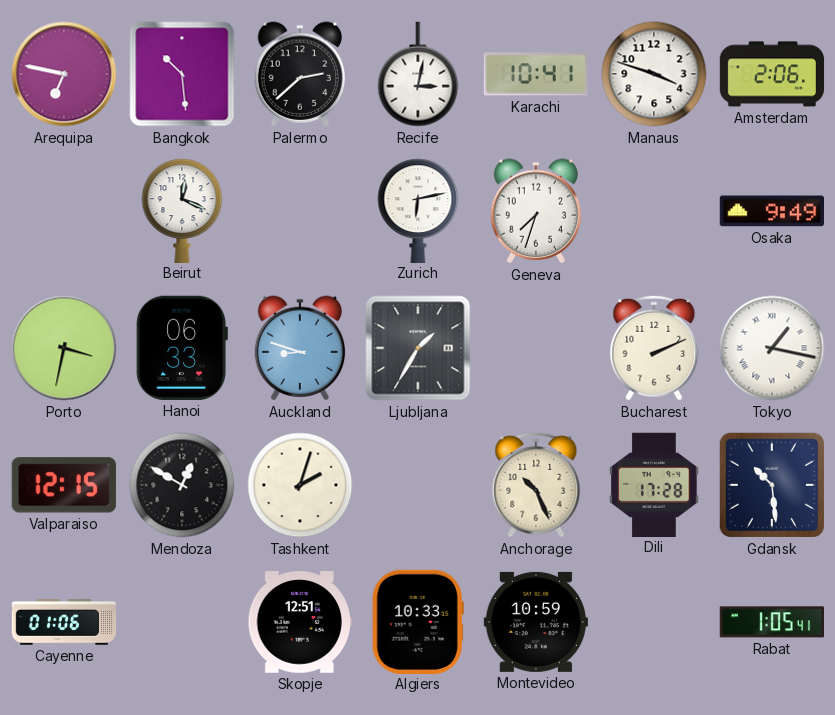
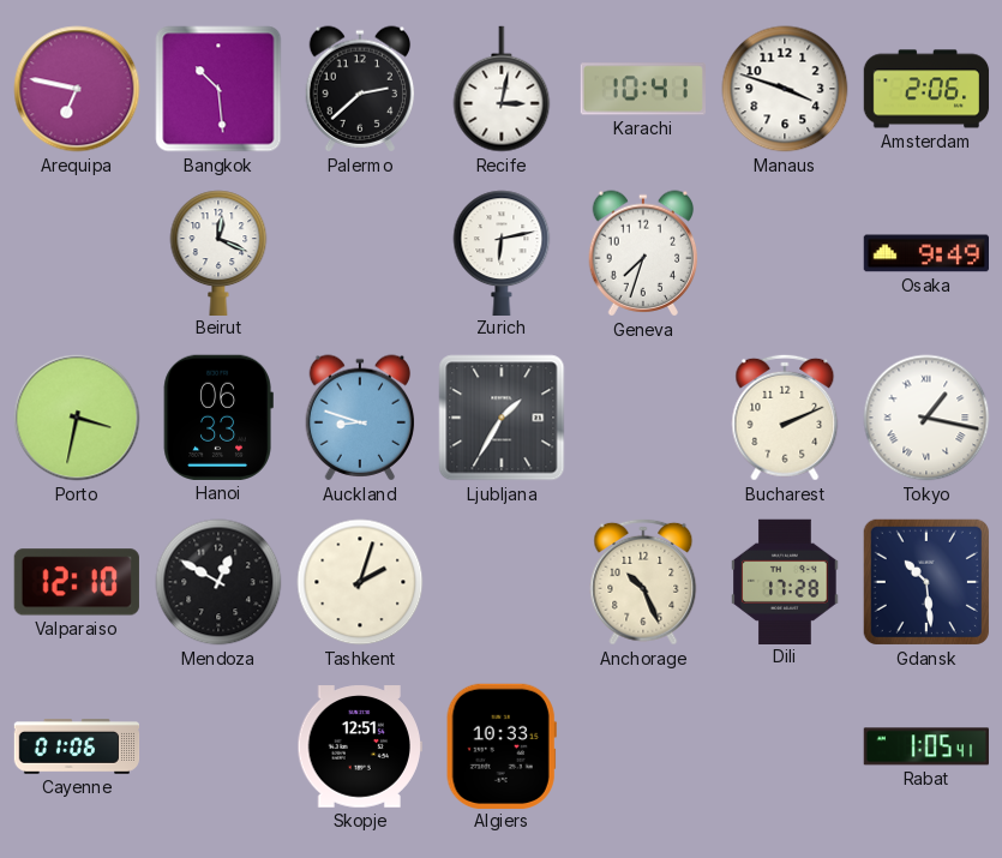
Valparaiso: 12:15 -> 12:10
Montevideo: 10:59 -> none
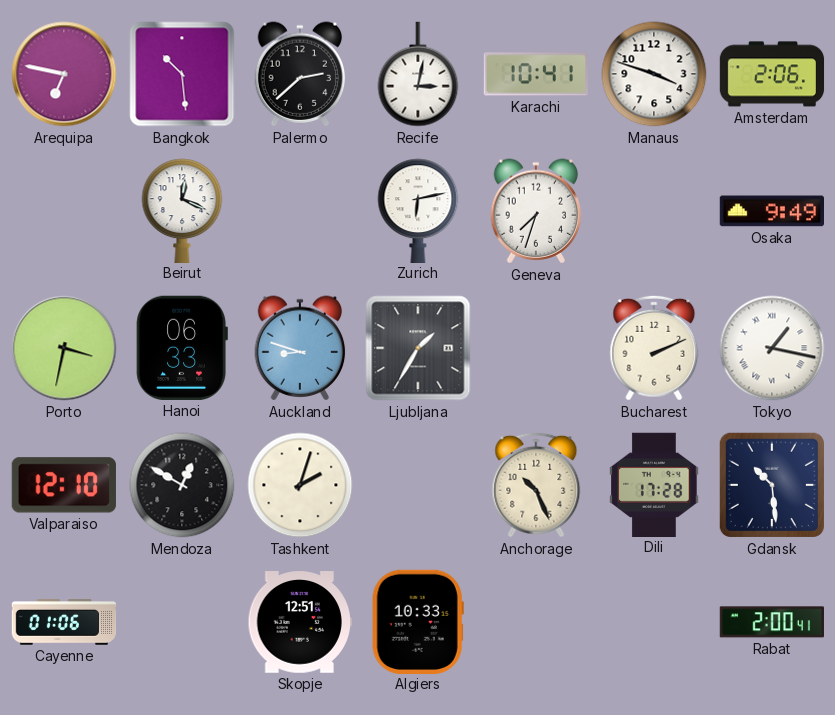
Rabat: 1:05 -> 2:00
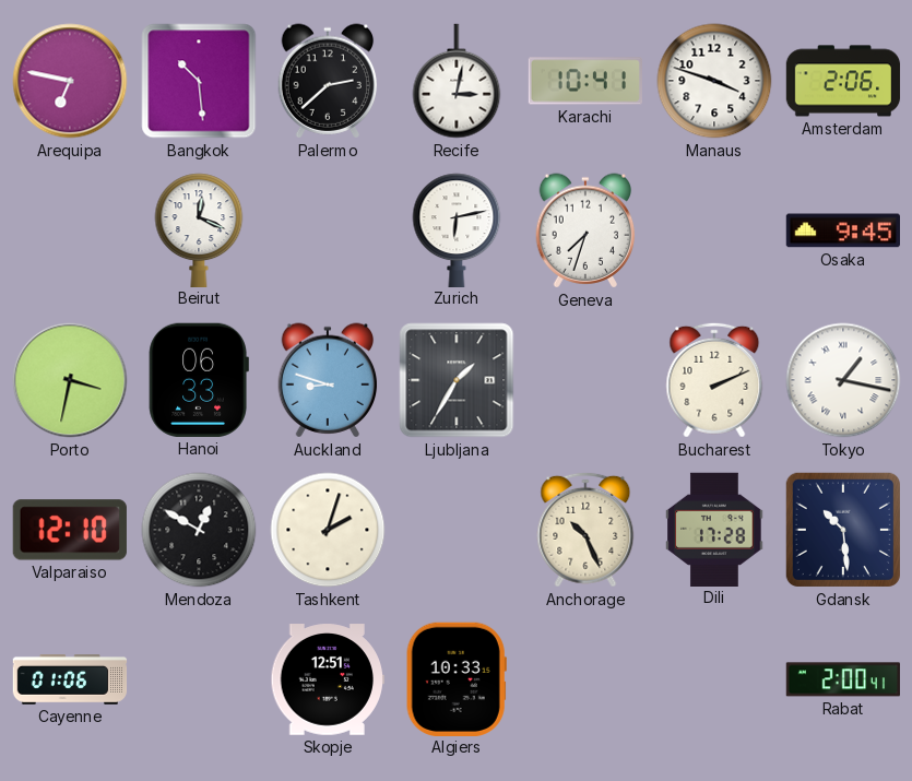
Osaka: 9:49 -> 9:45
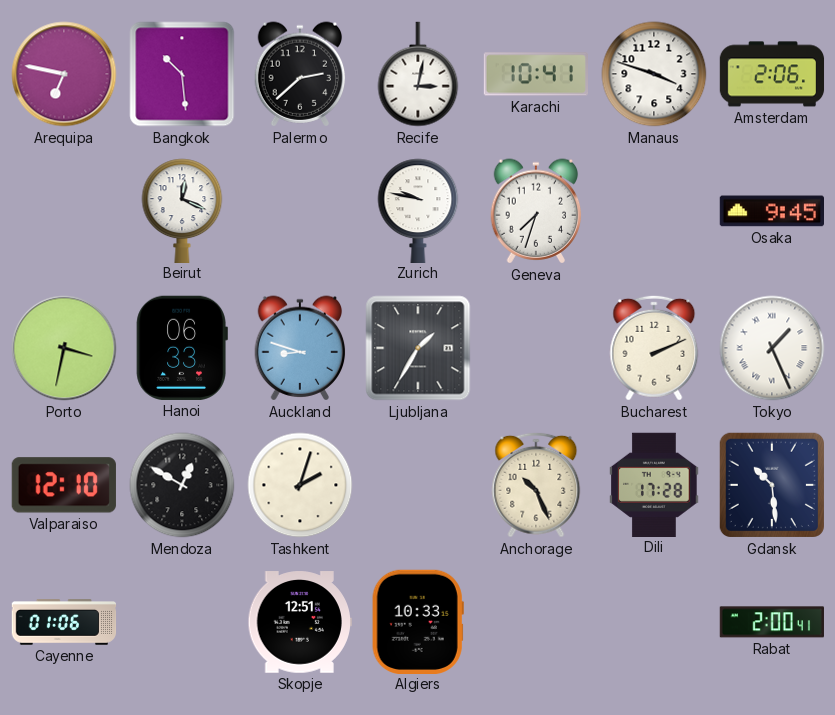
Zurich: 6:13 -> 9:47
Tokyo: 1:17 -> 1:26
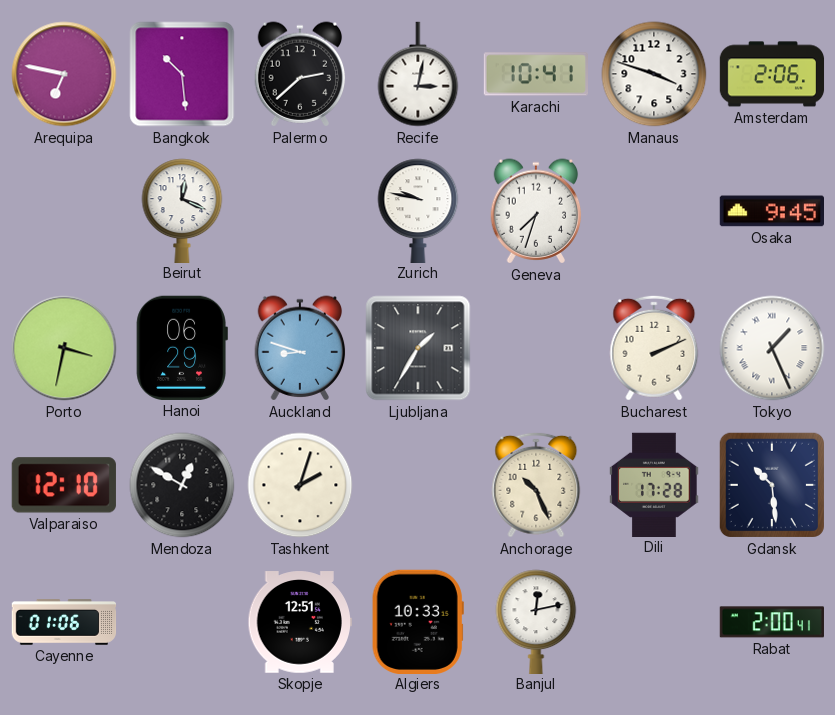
Hanoi: 06:33 -> 06:29
Banjul: none -> 12:13
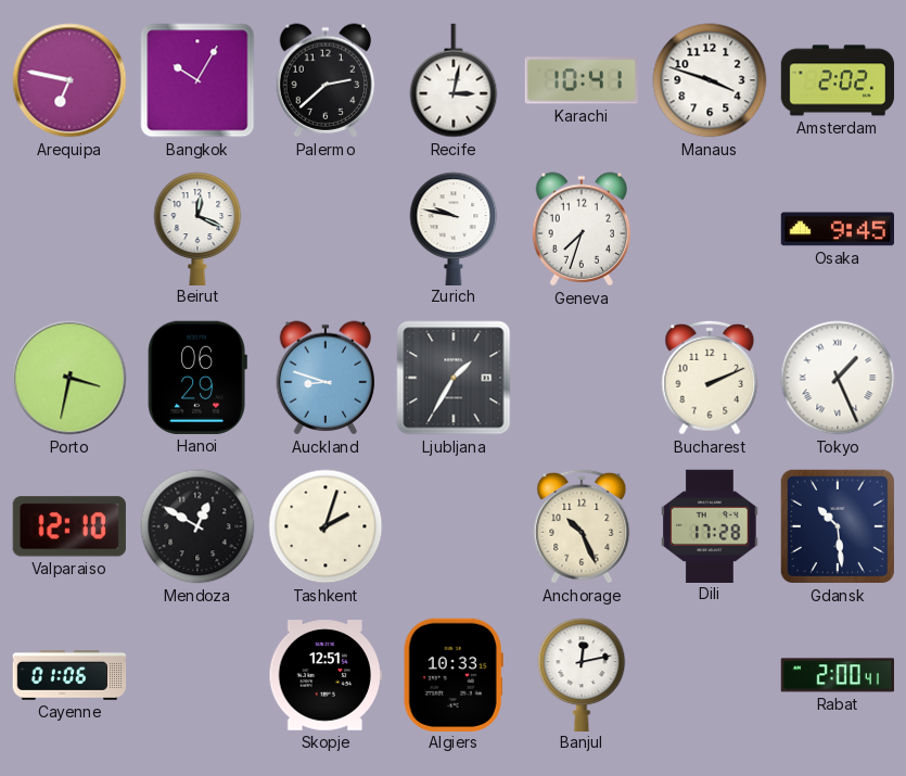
Bangkok: 10:29 -> 10:05
Amsterdam: 2:06 -> 2:02
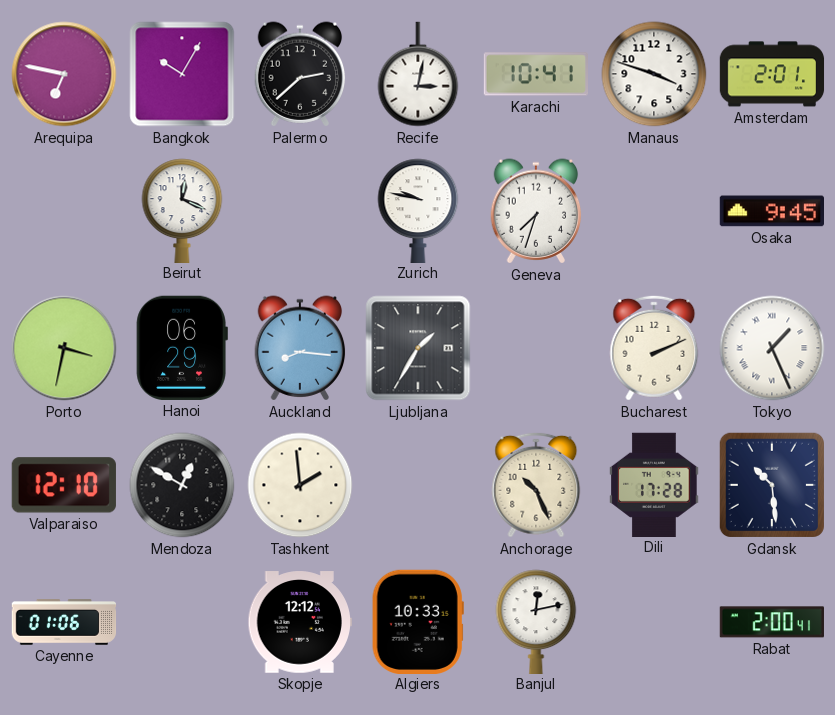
Amsterdam: 2:02 -> 2:01
Auckland: 8:48 -> 8:16
Tashkent: 2:03 -> 1:59
Skopje: 12:51 -> 12:12
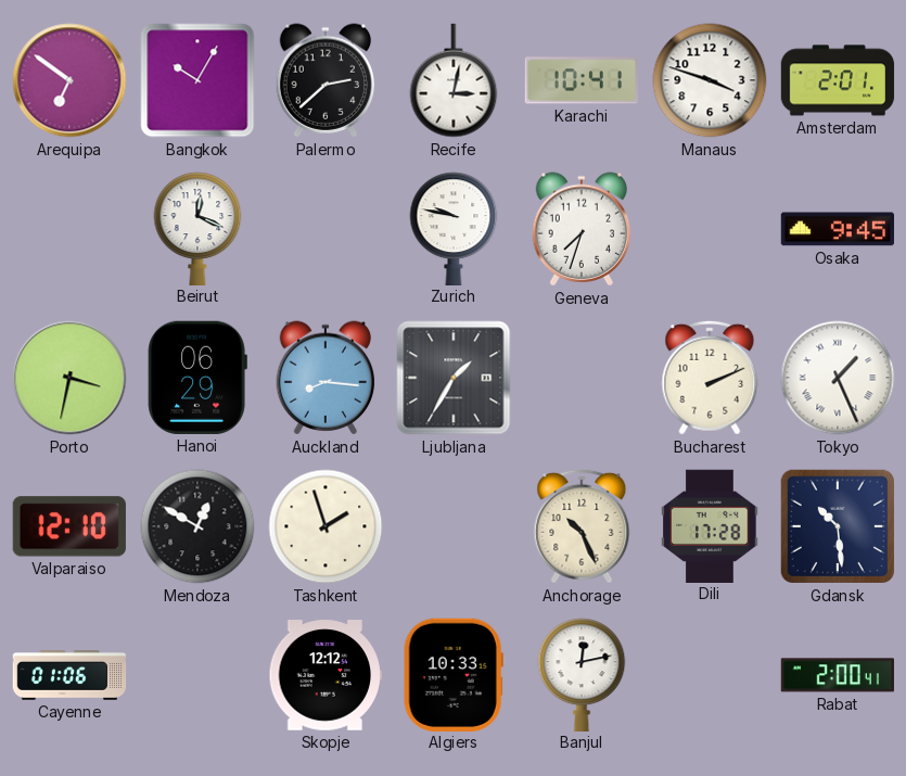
Arequipa: 6:47 -> 6:51
Tashkent: 1:59 -> 1:57
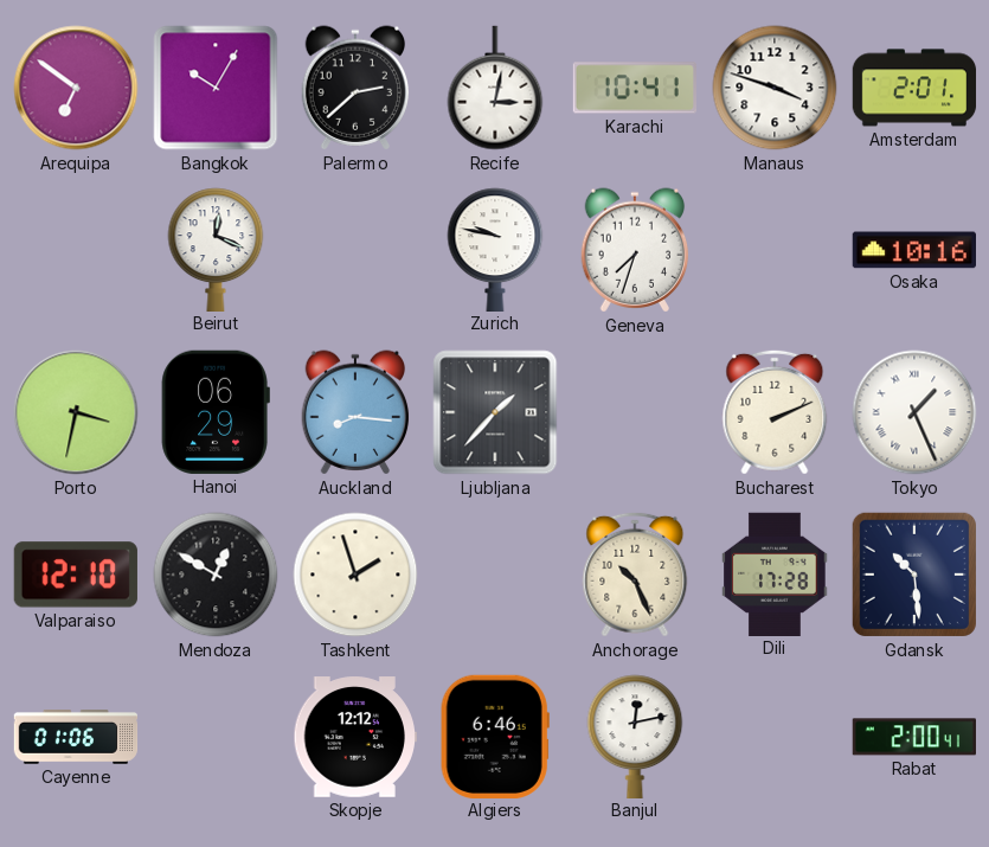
Osaka: 9:45 -> 10:16
Ljubljana: 1:35 -> 1:37
Algiers: 10:33 -> 6:46
